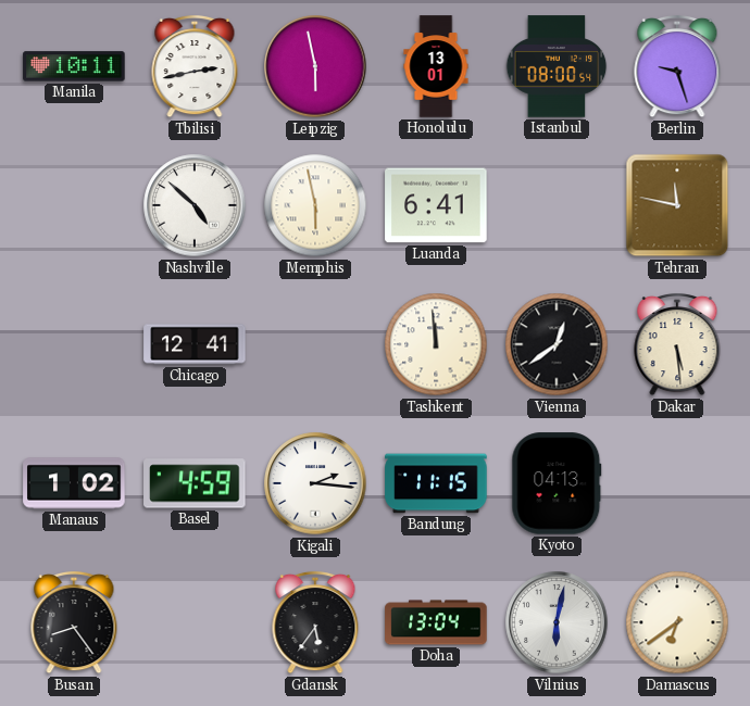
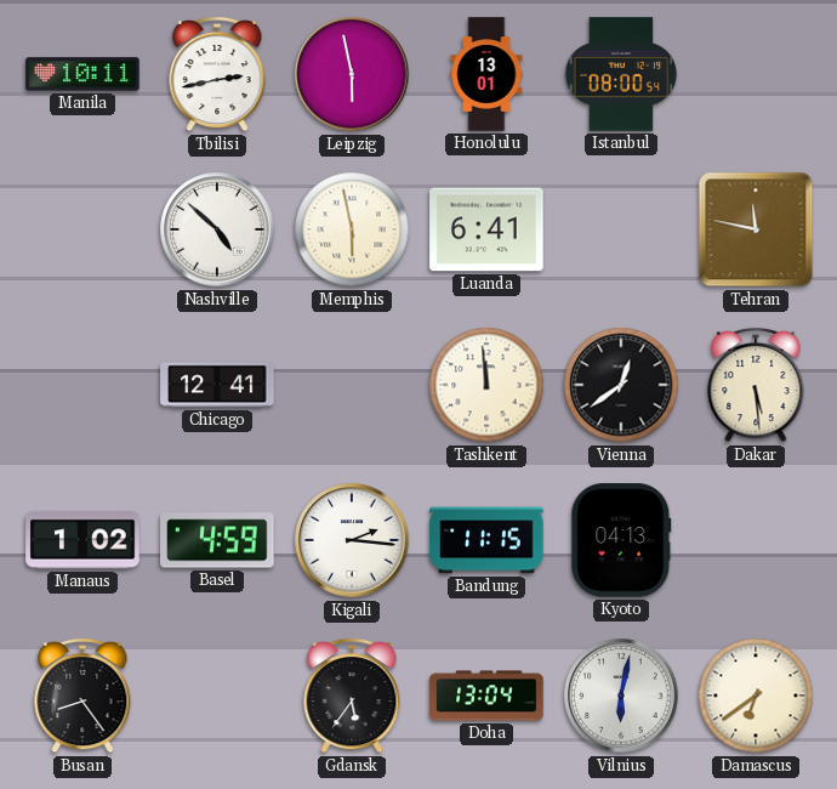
Berlin: 9:27 -> none
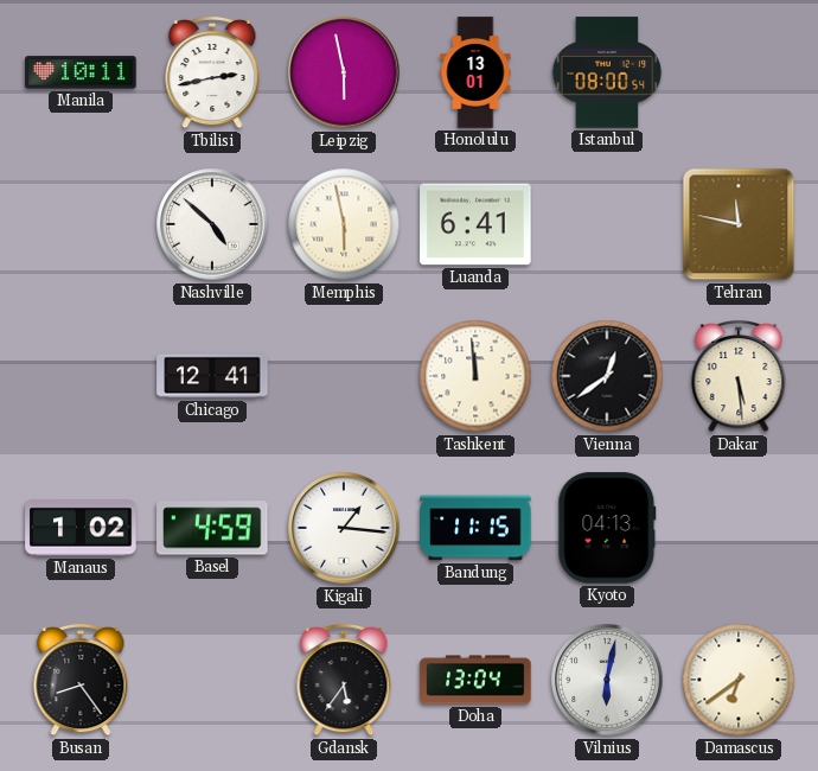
Kigali: 2:16 -> 1:16
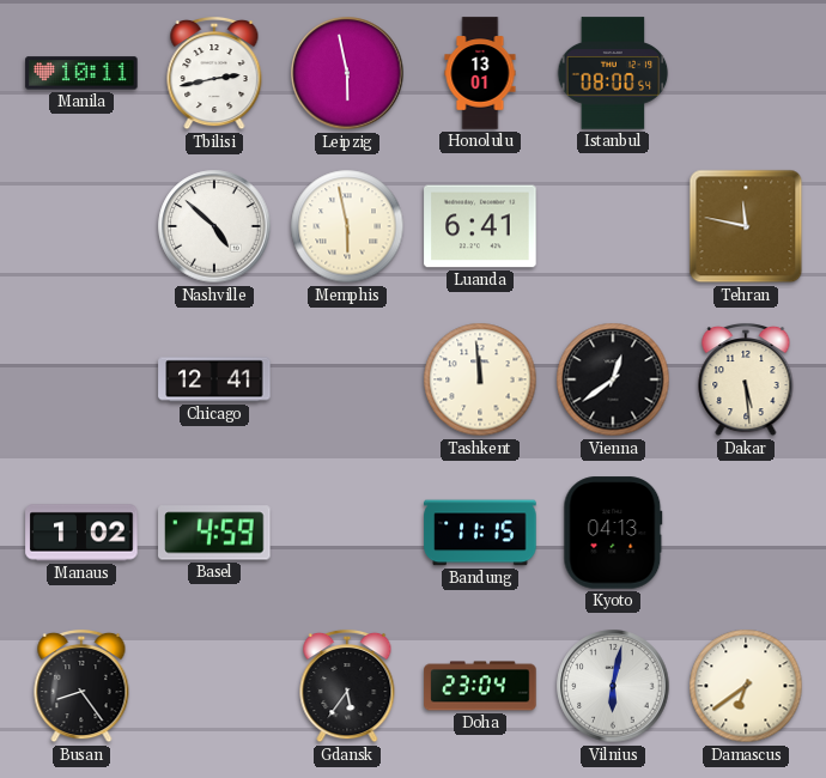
Kigali: 1:16 -> none
Doha: 13:04 -> 23:04
